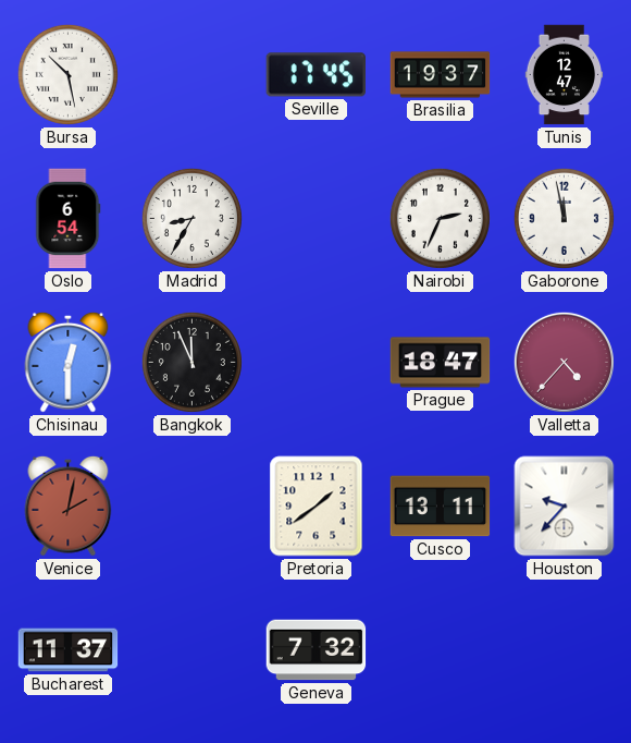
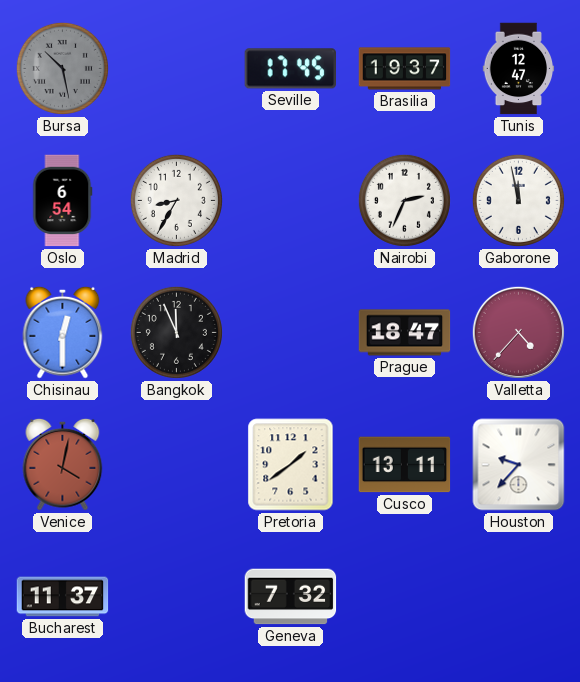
Bursa dial: white -> grey
Venice: 2:02 -> 4:02
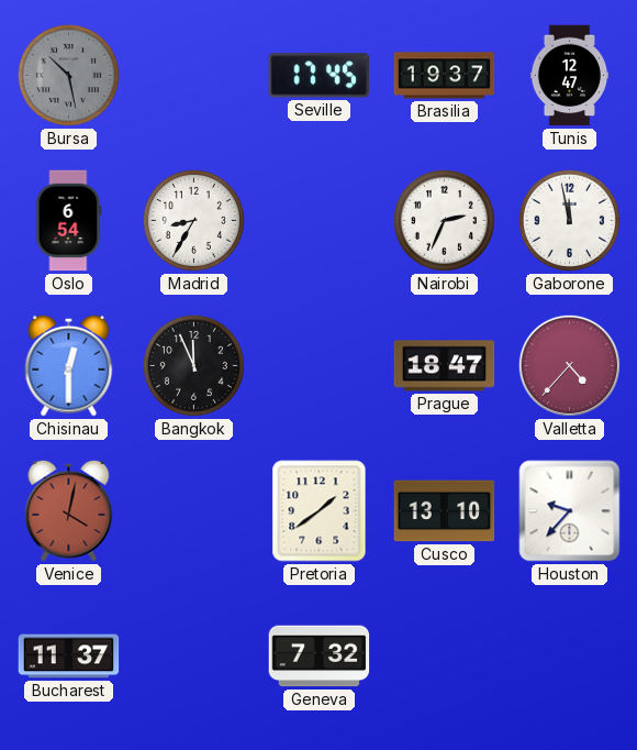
Cusco: 13:11 -> 13:10
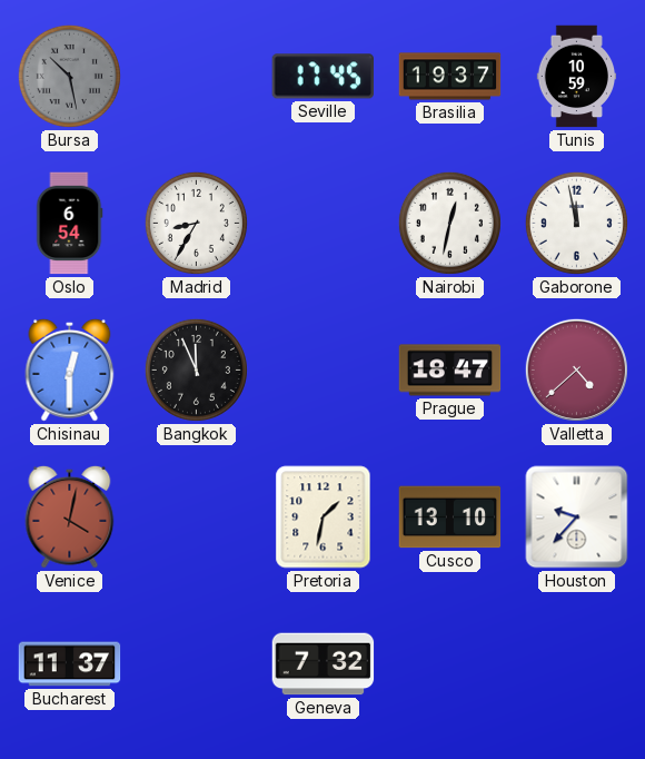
Tunis: 12:47 -> 10:59
Nairobi: 2:34 -> 12:32
Valletta: 4:37 -> 4:38
Pretoria: 1:39 -> 1:32
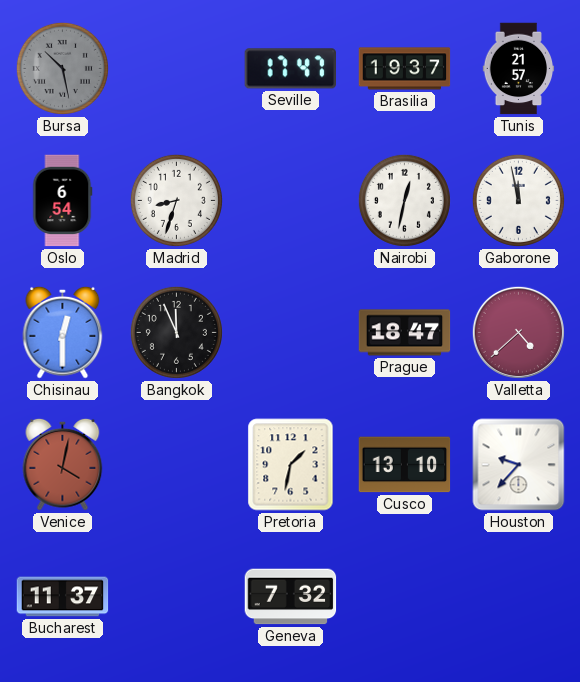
Seville: 17:45 -> 17:47
Tunis: 10:59 -> 21:57
Madrid: 8:35 -> 8:33
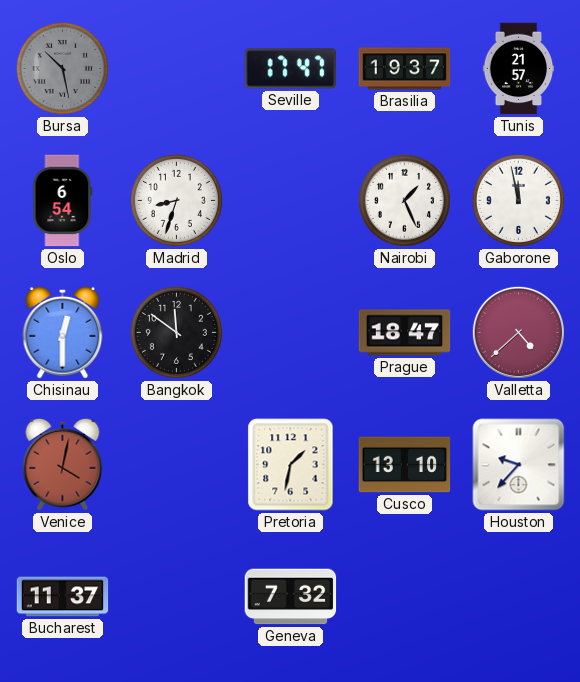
Nairobi: 12:32 -> 1:26
Bangkok: 11:56 -> 11:51
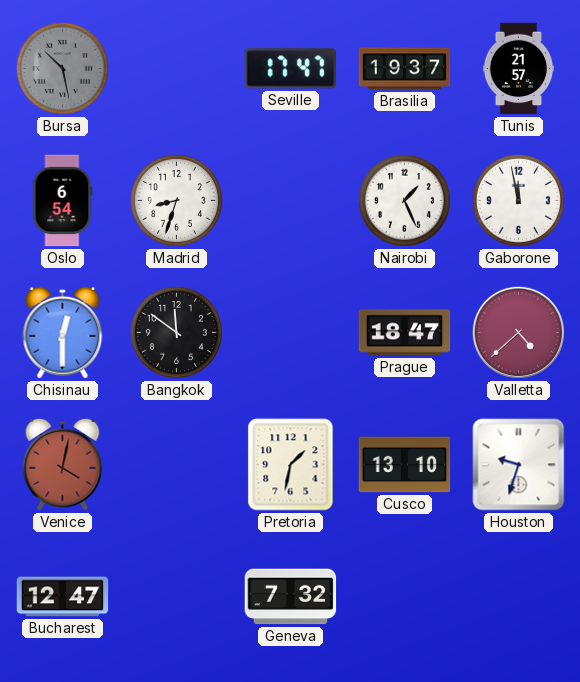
Houston: 9:37 -> 9:33
Bucharest: 11:37 -> 12:47
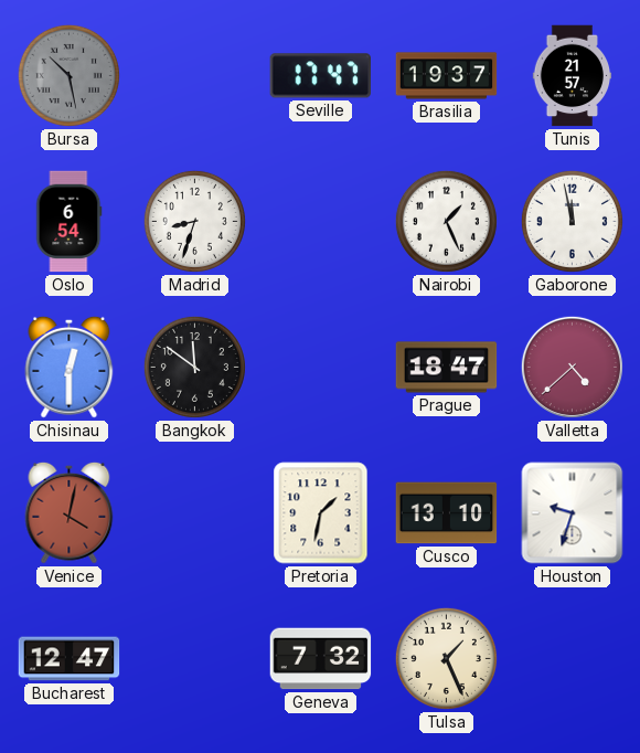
Tulsa: none -> 1:26
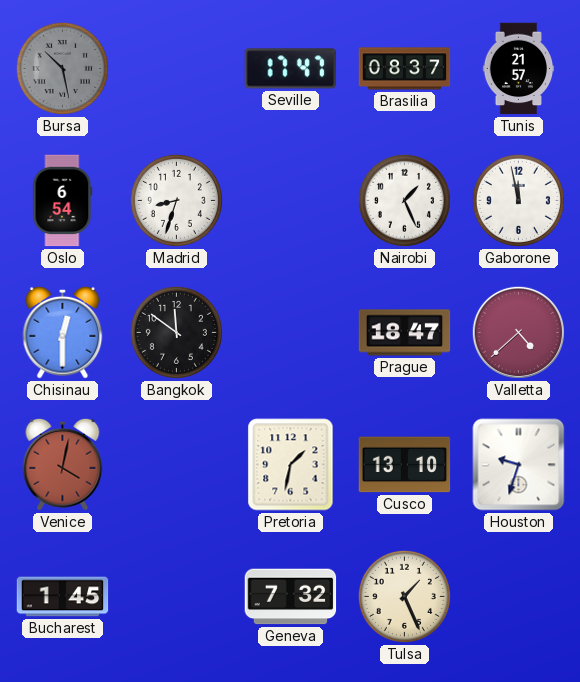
Brasilia: 19:37 -> 08:37
Bucharest: 12:47 -> 1:45
